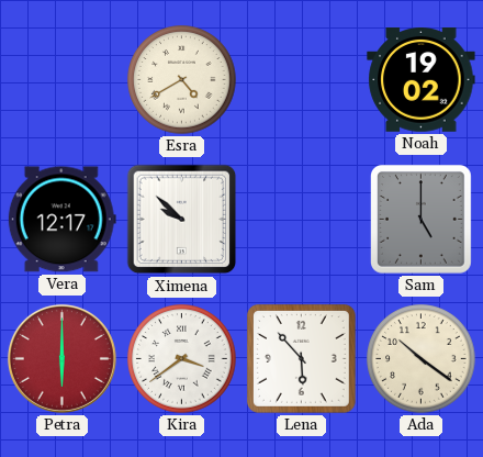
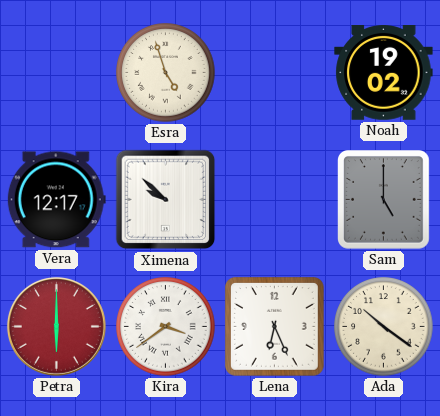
Esra: 4:40 -> 4:57
Lena: 5:53 -> 6:26
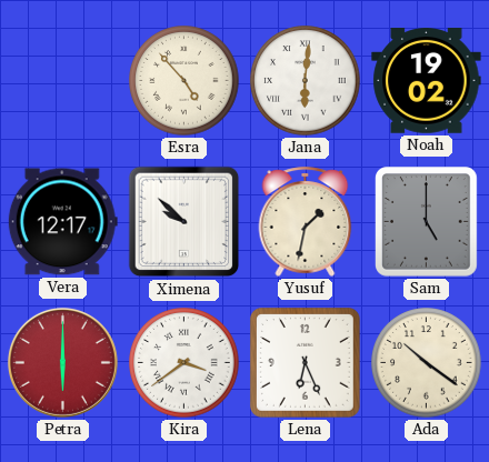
Esra: 4:57 -> 4:53
Jana: none -> 6:01
Yusuf: none -> 1:32
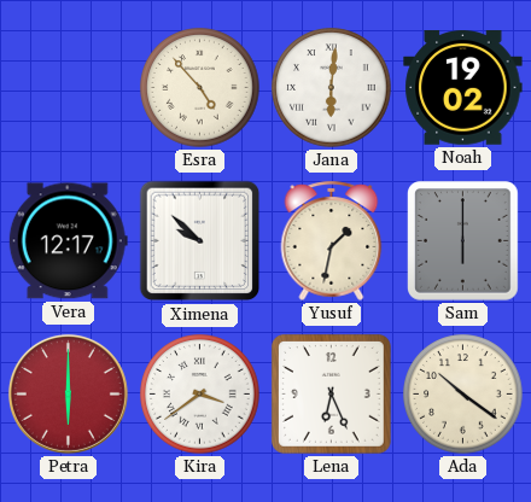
Sam: 5:00 -> 6:00
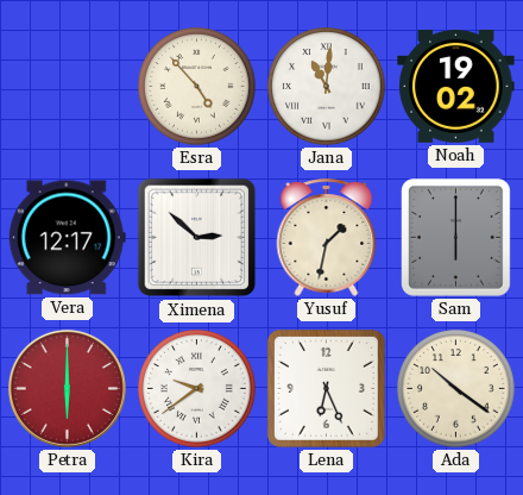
Jana: 6:01 -> 11:01
Ximena: 9:52 -> 2:52
Kira: 3:39 -> 9:39
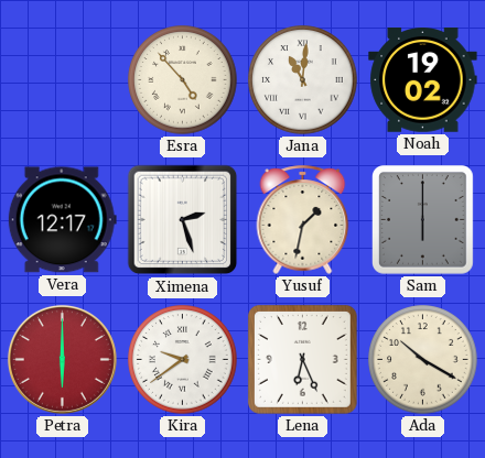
Ximena: 2:52 -> 2:27
Ada: 10:21 -> 10:20
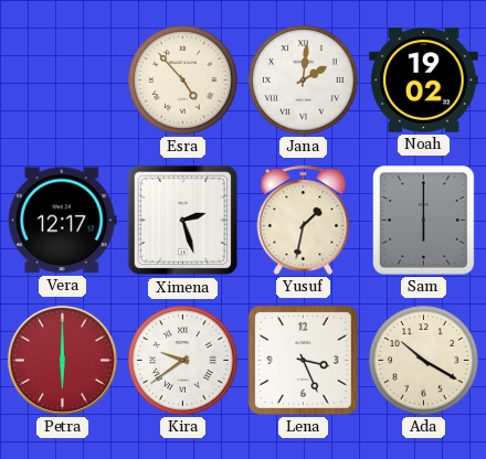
Jana: 11:01 -> 2:01
Lena: 6:26 -> 3:26
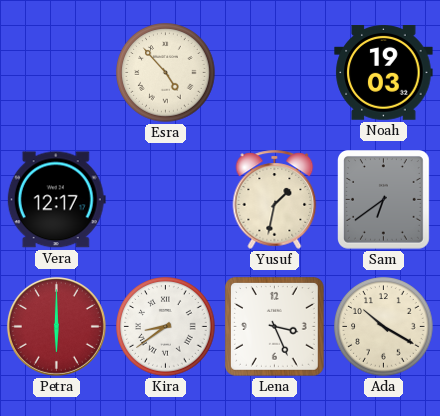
Jana: 2:01 -> none
Noah: 19:02 -> 19:03
Ximena: 2:27 -> none
Sam: 6:00 -> 6:39
Kira: 9:39 -> 8:39
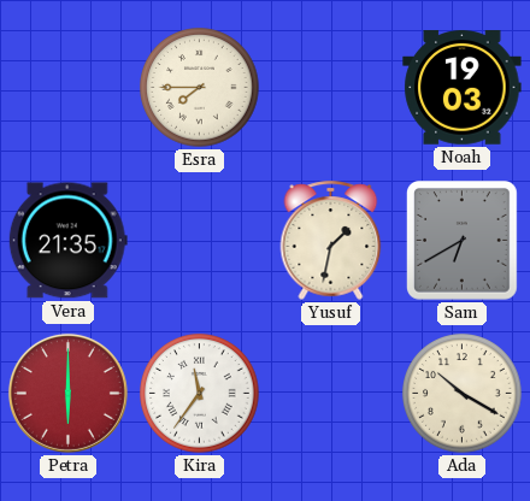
Esra: 4:53 -> 7:45
Vera: 12:17 -> 21:35
Sam: 6:39 -> 6:40
Kira: 8:39 -> 11:36
Lena: 3:26 -> none
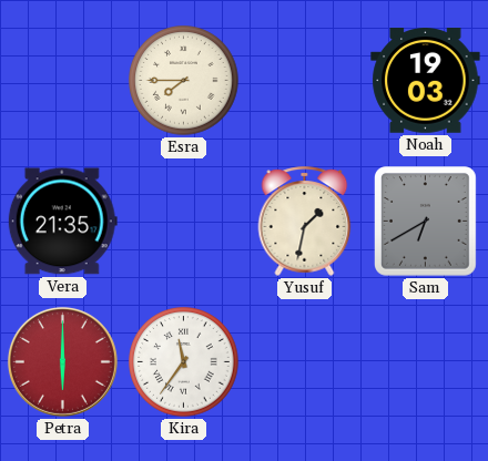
Ada: 10:20 -> none
